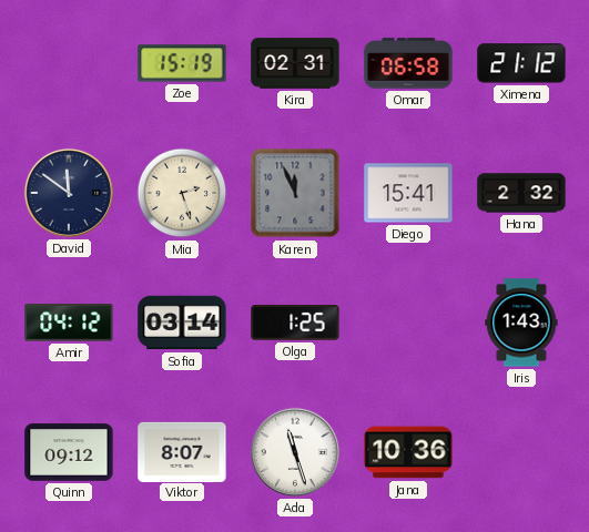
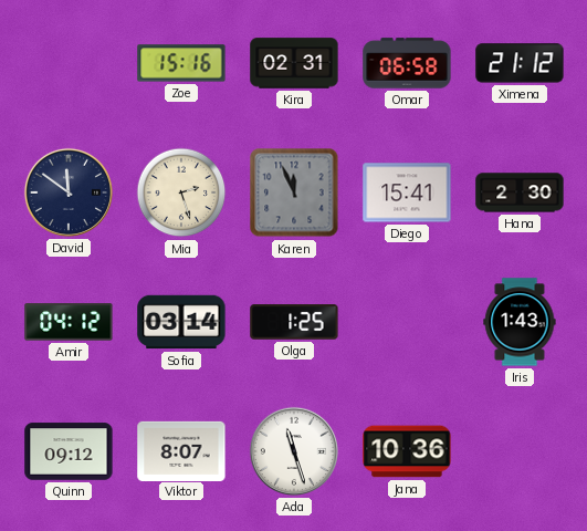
Zoe: 15:19 -> 15:16
Hana: 2:32 -> 2:30
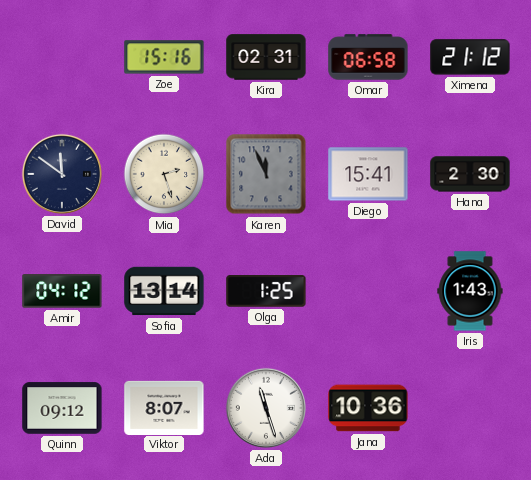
Sofia: 03:14 -> 13:14
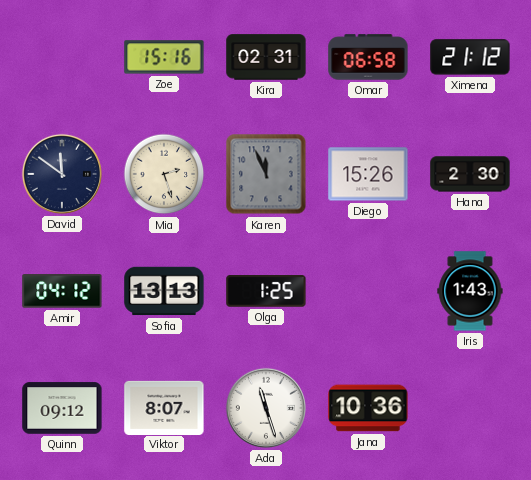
Diego: 15:41 -> 15:26
Sofia: 13:14 -> 13:13
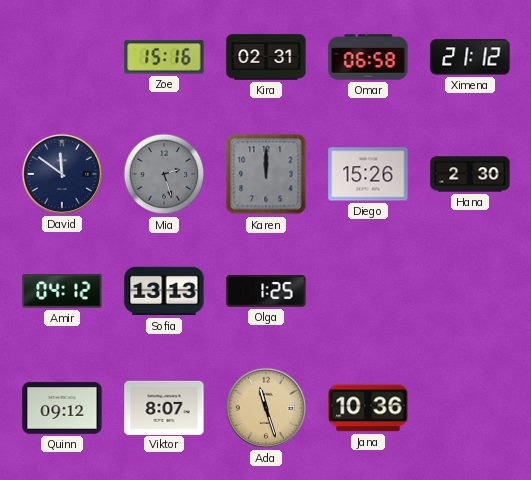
Mia dial: cream -> grey
Karen: 11:56 -> 12:00
Iris: 1:43 -> none
Ada dial: white -> champagne
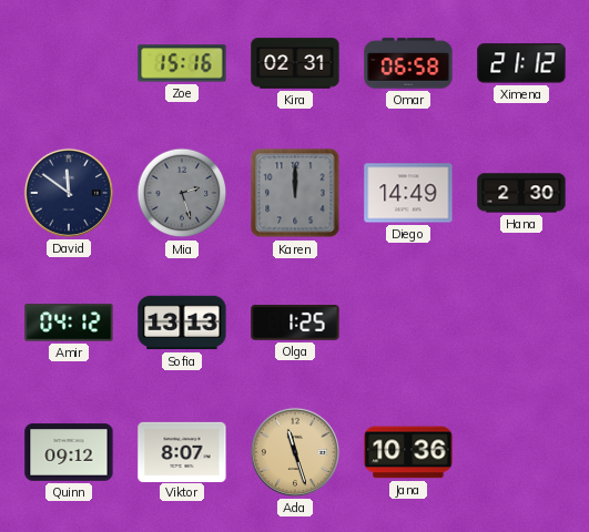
Diego: 15:26 -> 14:49
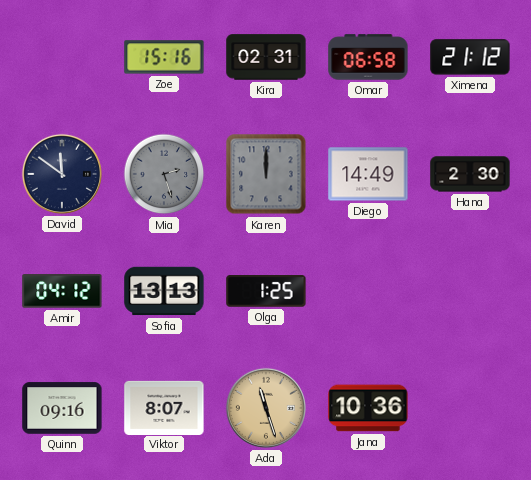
Quinn: 09:12 -> 09:16
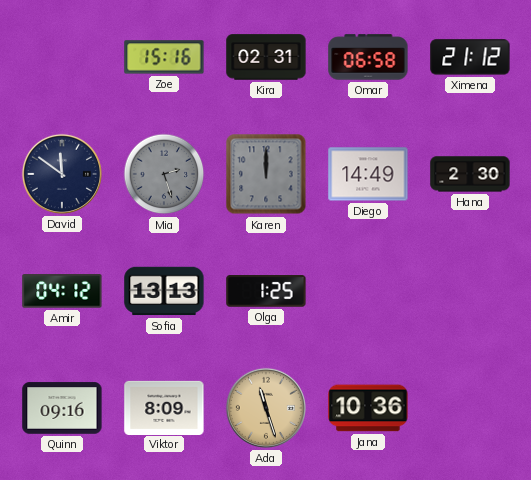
Viktor: 8:07 -> 8:09
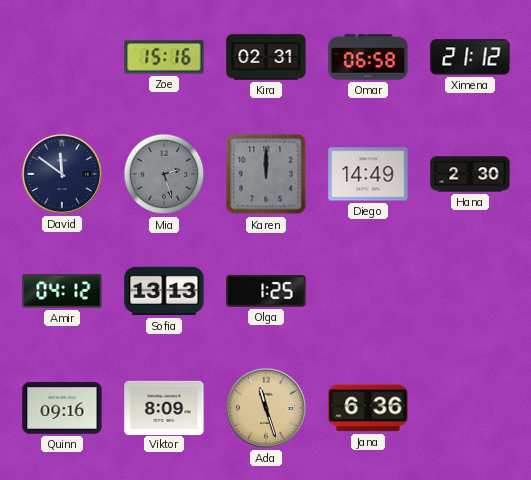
Jana: 10:36 -> 6:36
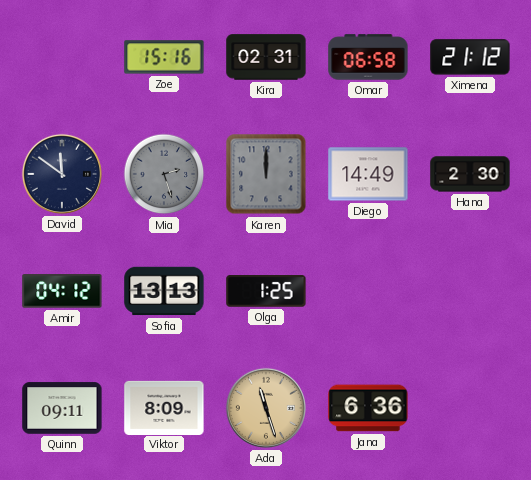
Quinn: 09:16 -> 09:11
